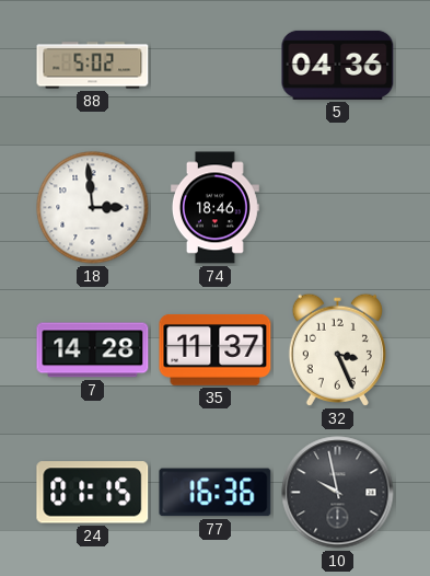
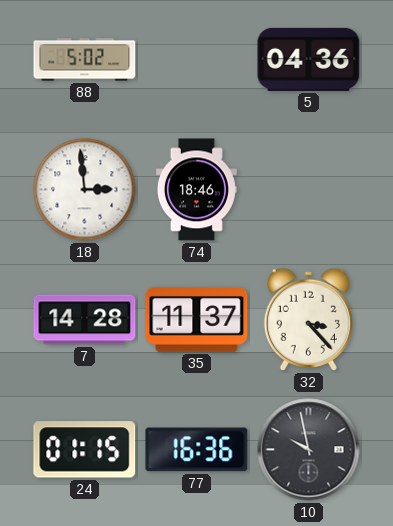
32: 3:26 -> 3:23
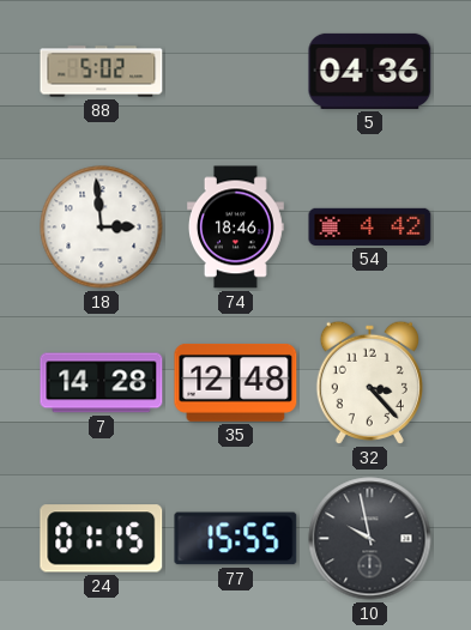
54: none -> 4:42
35: 11:37 -> 12:48
77: 16:36 -> 15:55
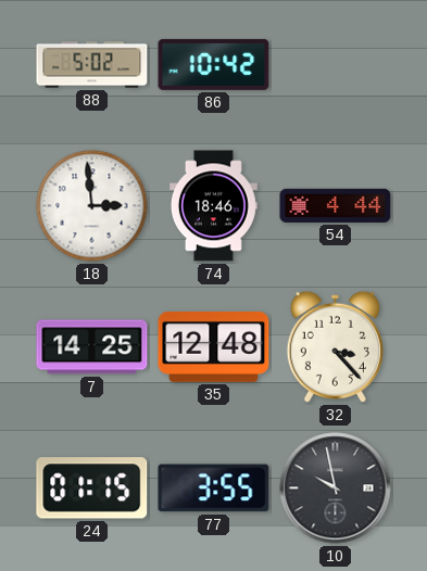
86: none -> 10:42
5: 04:36 -> none
54: 4:42 -> 4:44
7: 14:28 -> 14:25
77: 15:55 -> 3:55
